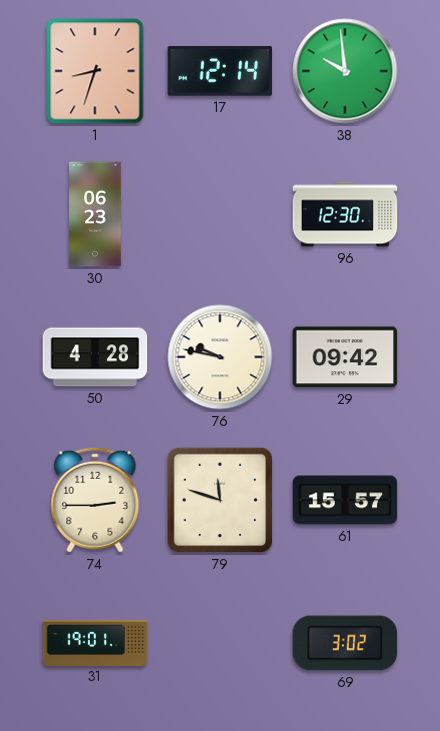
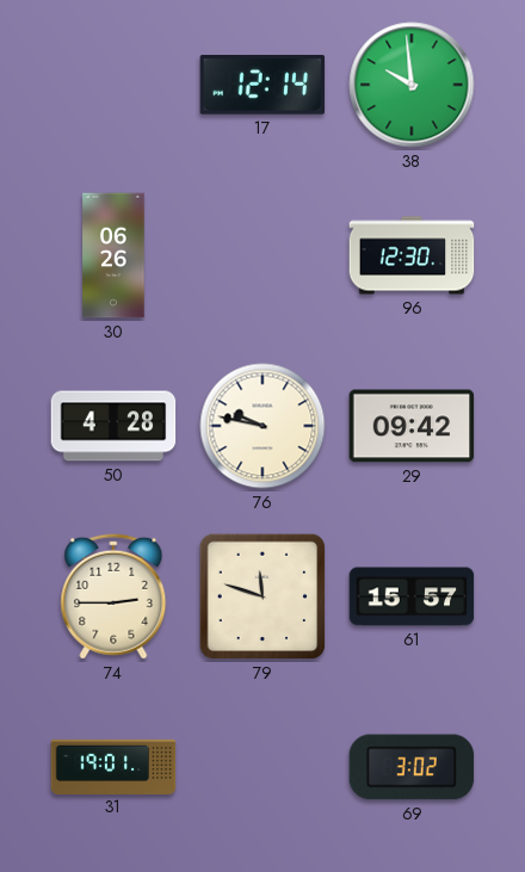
1: 8:33 -> none
30: 06:23 -> 06:26
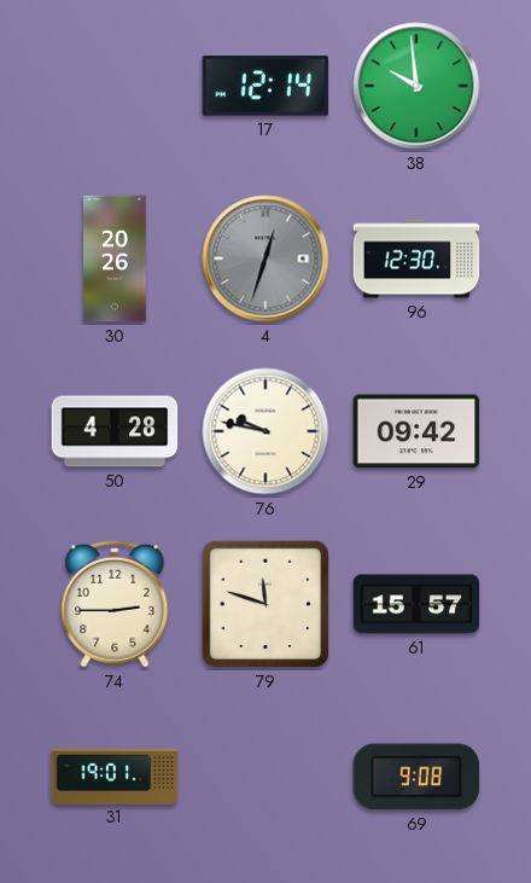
30: 06:26 -> 20:26
4: none -> 12:33
69: 3:02 -> 9:08
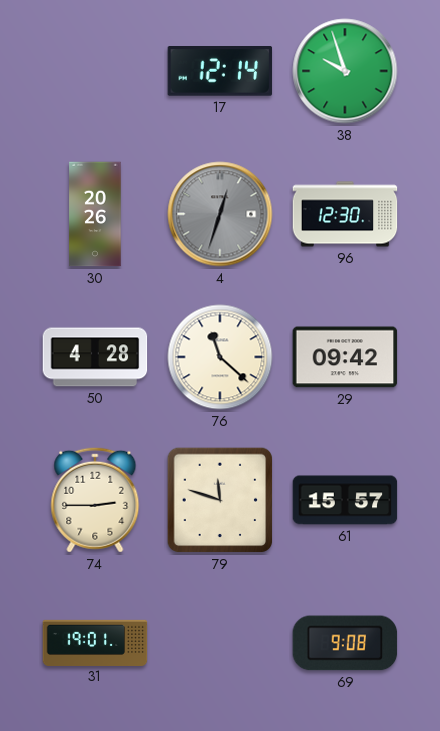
38: 9:59 -> 9:57
76: 9:47 -> 11:22
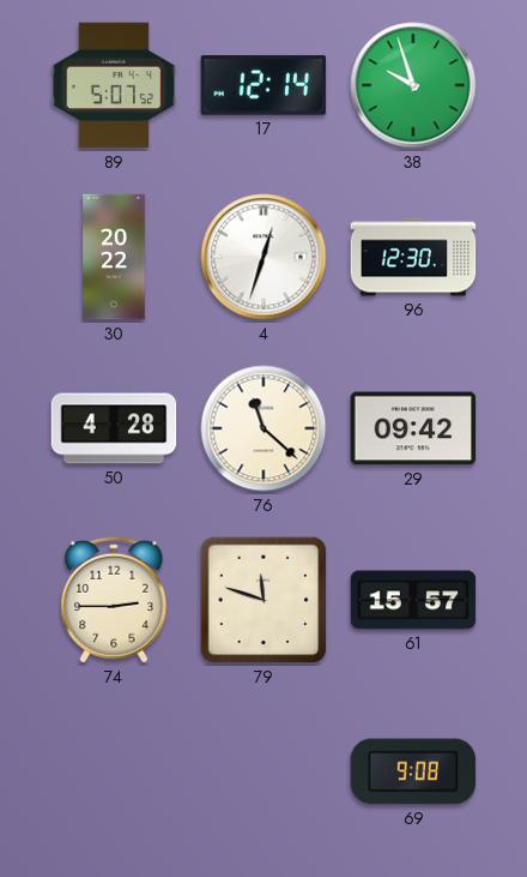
89: none -> 5:07
30: 20:26 -> 20:22
4 dial: grey -> white
31: 19:01 -> none
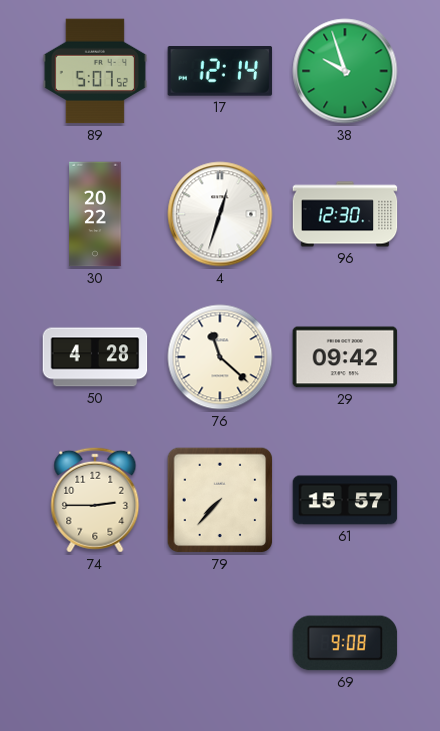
79: 11:48 -> 7:37
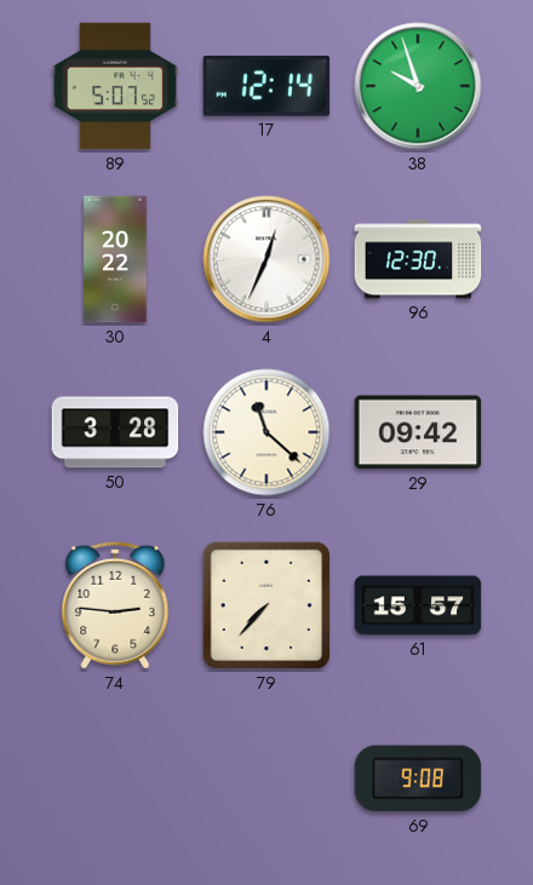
4: 12:33 -> 12:34
50: 4:28 -> 3:28
74: 2:45 -> 2:46
